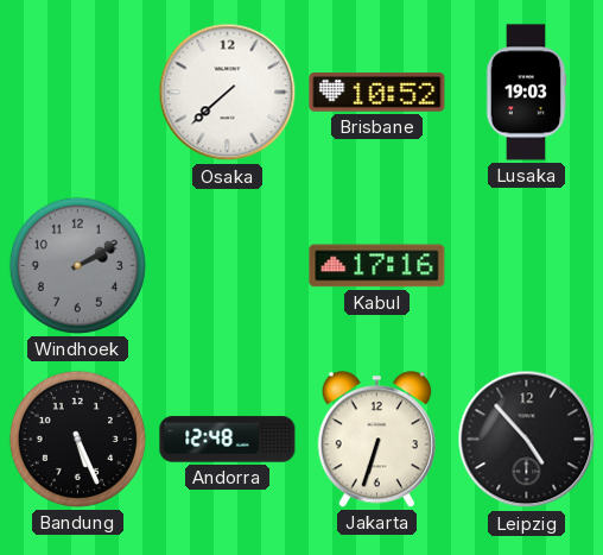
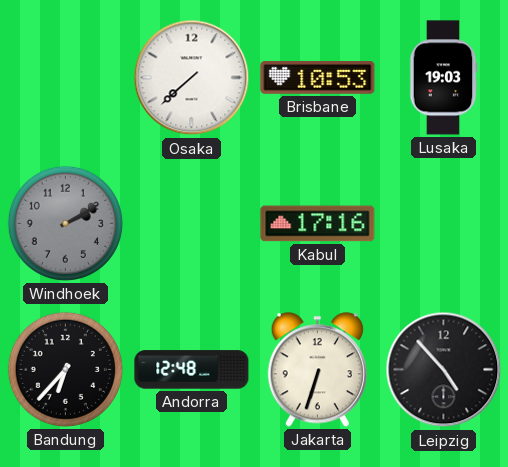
Brisbane: 10:52 -> 10:53
Bandung: 5:26 -> 6:37
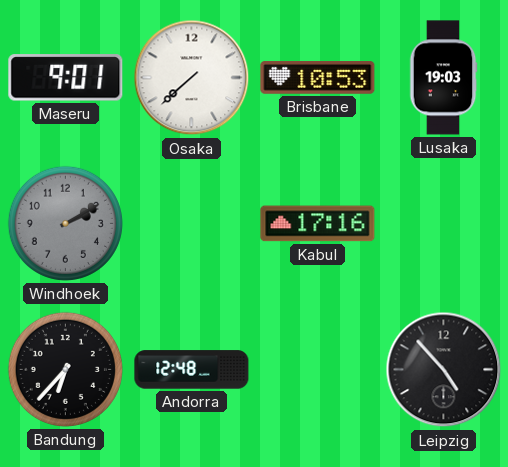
Maseru: none -> 9:01
Jakarta: 6:33 -> none
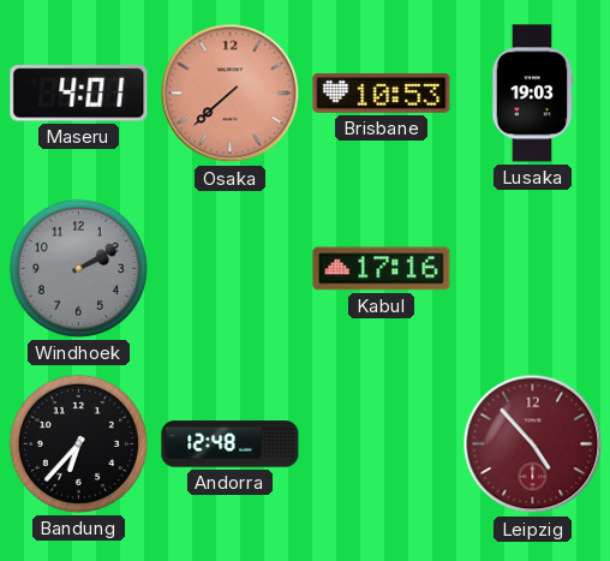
Maseru: 9:01 -> 4:01
Osaka dial: white -> salmon
Leipzig dial: black -> burgundy
